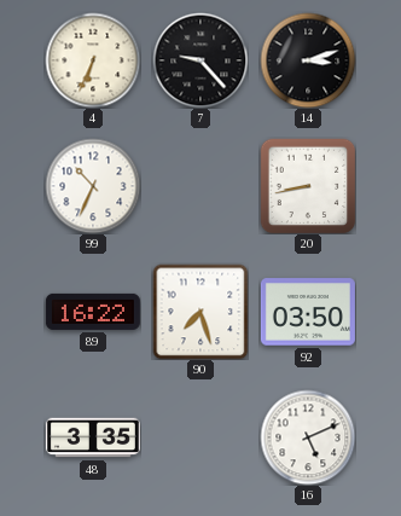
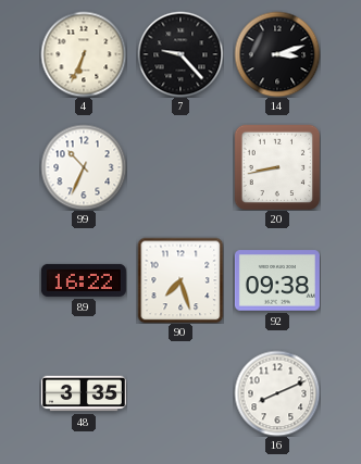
92: 03:50 -> 09:38
16: 5:11 -> 8:11
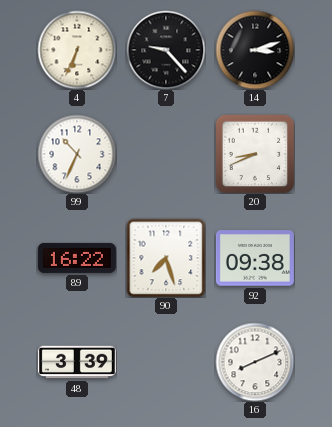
20: 8:43 -> 8:41
48: 3:35 -> 3:39
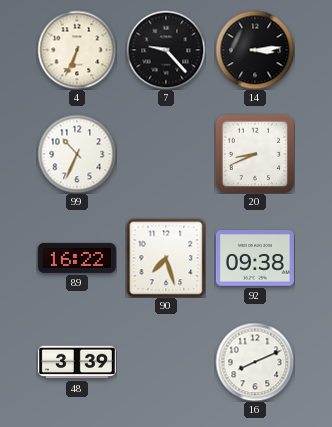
14: 3:12 -> 3:14
